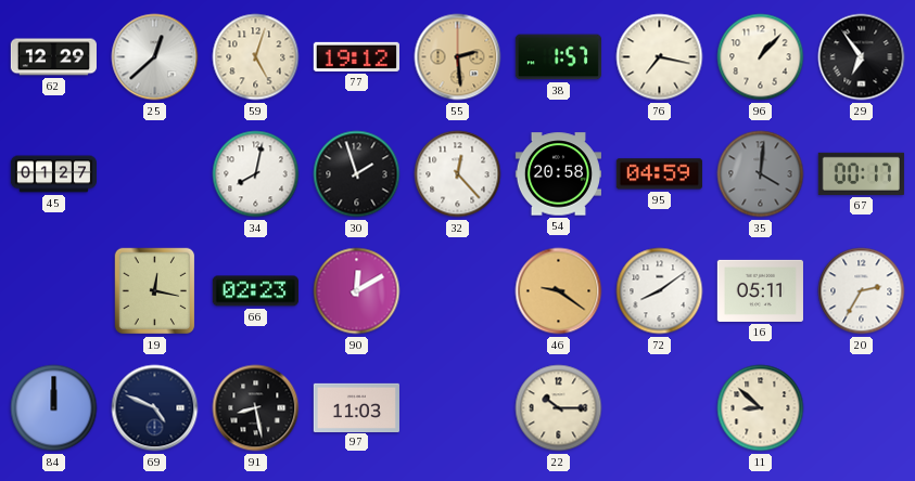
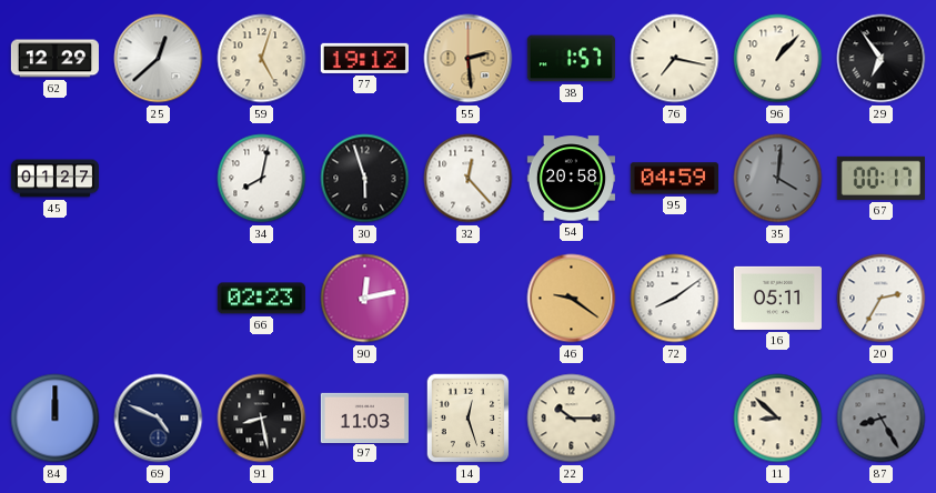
30: 1:57 -> 5:57
19: 12:17 -> none
90: 12:10 -> 12:13
14: none -> 12:27
87: none -> 8:25
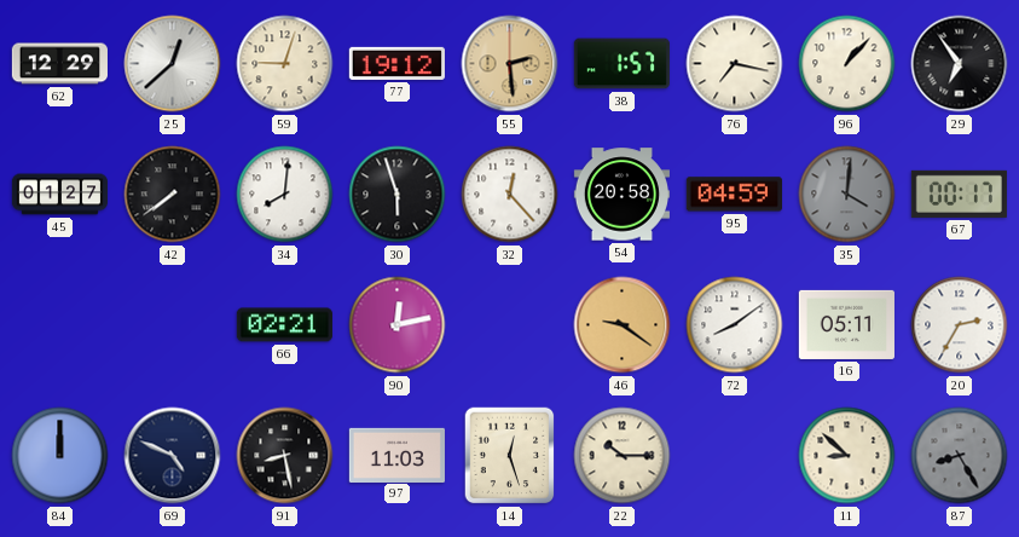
59: 5:03 -> 9:03
42: none -> 7:39
34: 8:02 -> 8:01
66: 02:23 -> 02:21
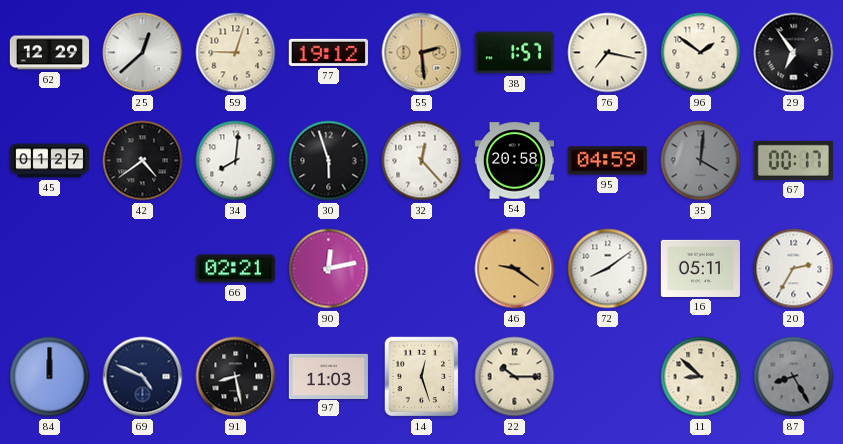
96: 1:07 -> 1:51
42: 7:39 -> 4:39
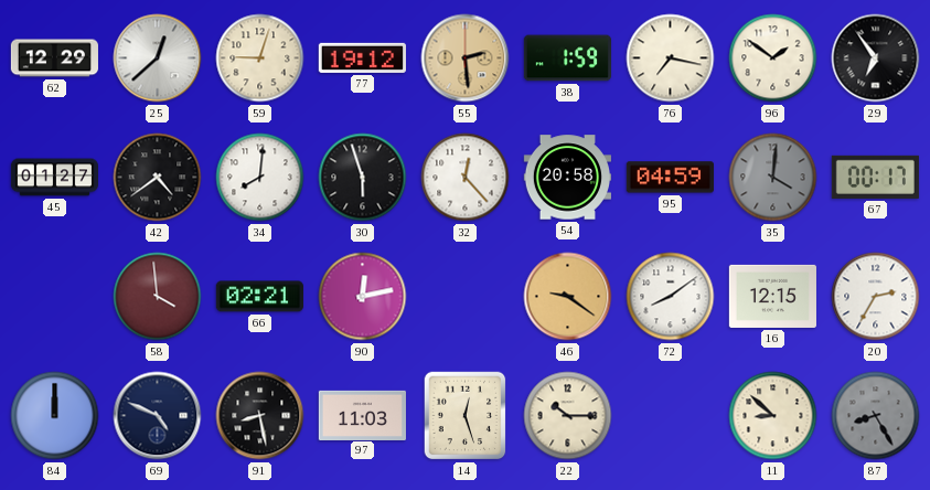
38: 1:57 -> 1:59
58: none -> 3:59
16: 05:11 -> 12:15
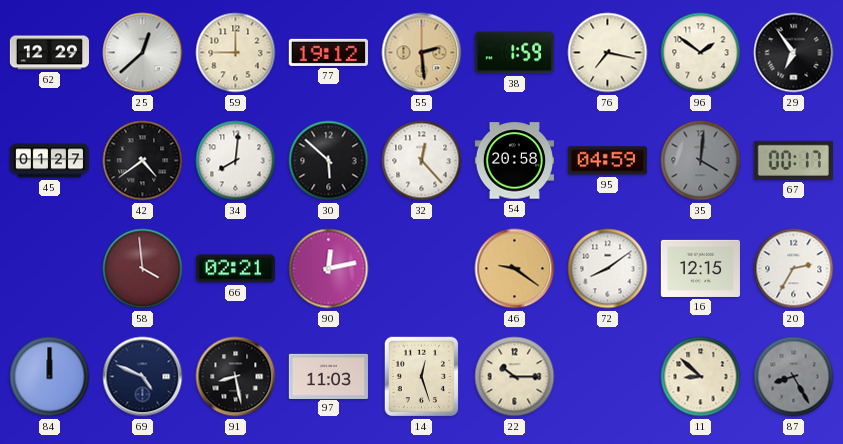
59: 9:03 -> 9:00
30: 5:57 -> 5:52
